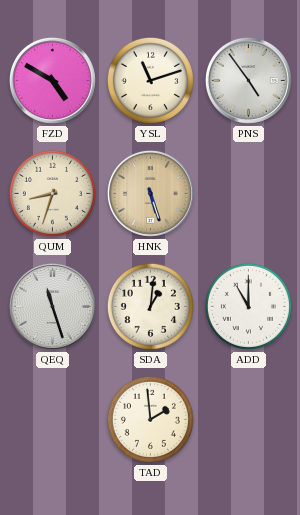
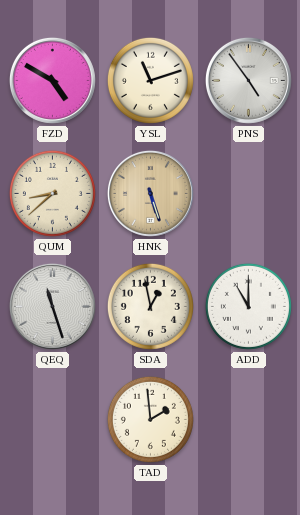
QUM: 8:33 -> 8:38
SDA: 1:01 -> 12:58
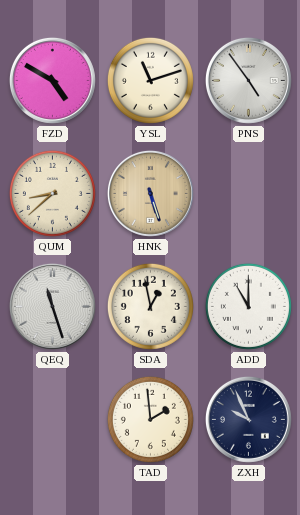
ZXH: none -> 9:56
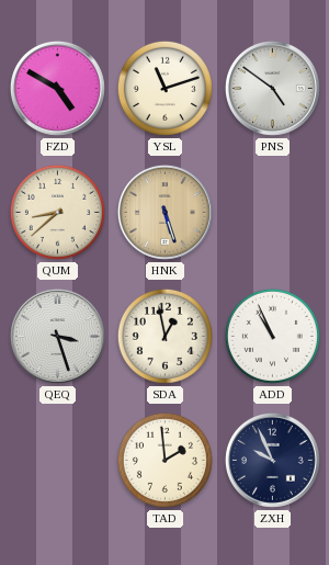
PNS: 4:54 -> 4:51
QEQ: 11:27 -> 3:27
ADD: 11:00 -> 10:56
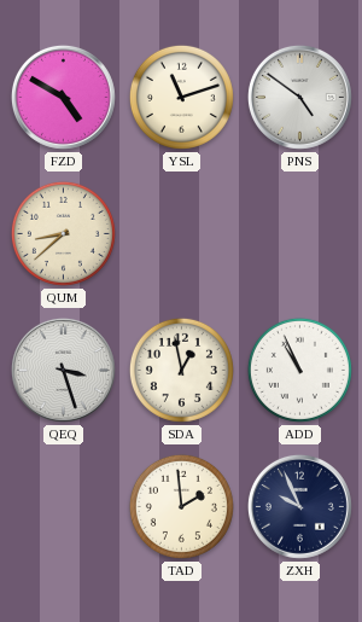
HNK: 5:27 -> none
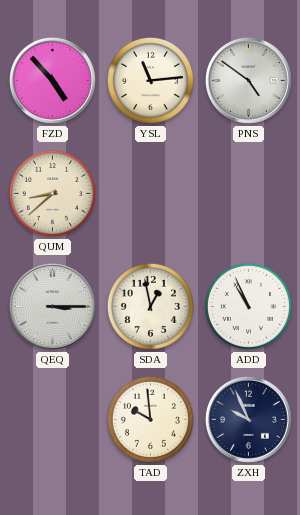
FZD: 4:50 -> 4:53
YSL: 11:12 -> 11:14
QEQ: 3:27 -> 3:15
TAD: 1:59 -> 9:59
